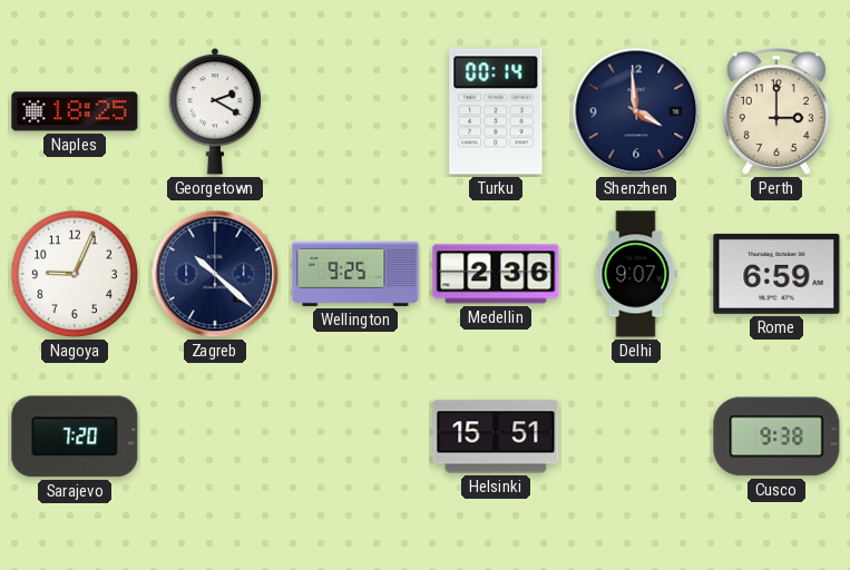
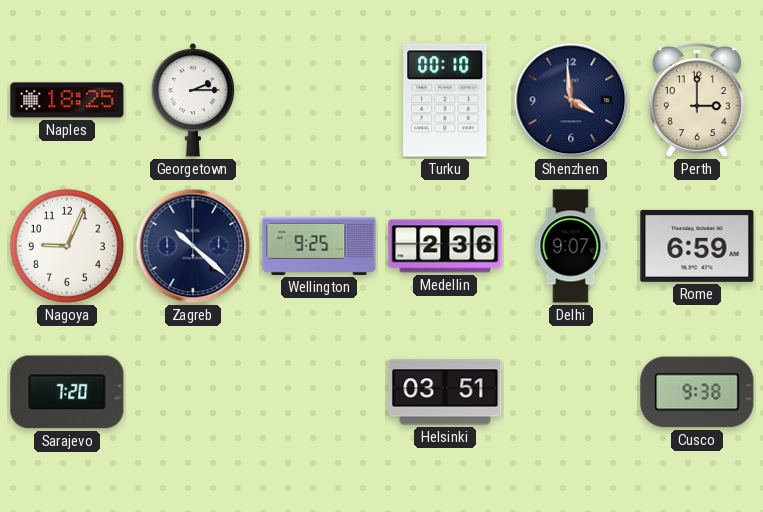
Georgetown: 2:20 -> 2:15
Turku: 00:14 -> 00:10
Helsinki: 15:51 -> 03:51
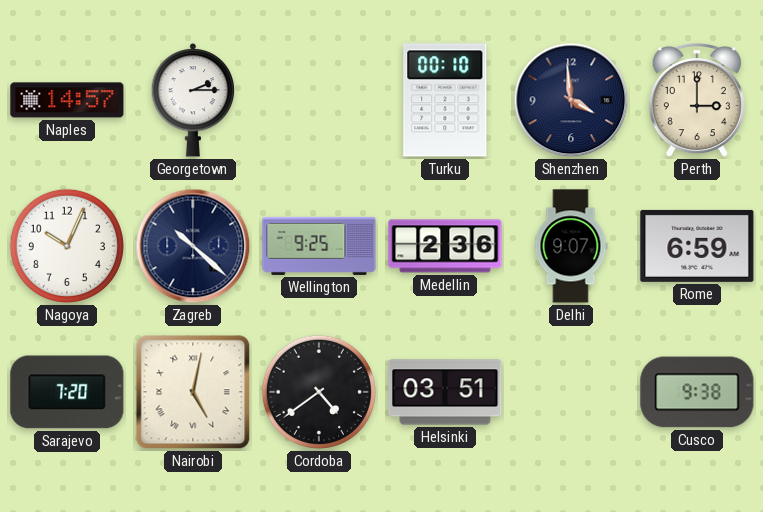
Naples: 18:25 -> 14:57
Nagoya: 9:04 -> 10:04
Nairobi: none -> 5:02
Cordoba: none -> 4:39
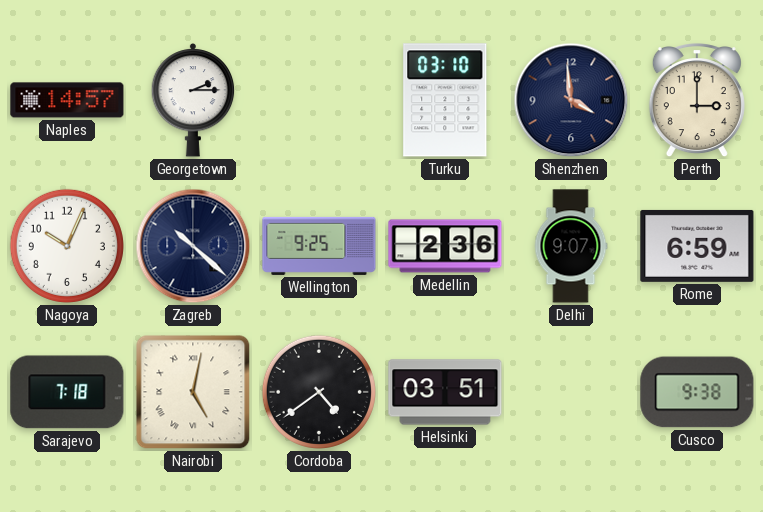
Turku: 00:10 -> 03:10
Sarajevo: 7:20 -> 7:18
